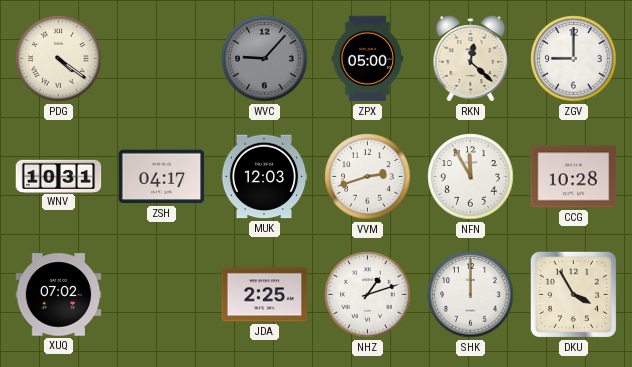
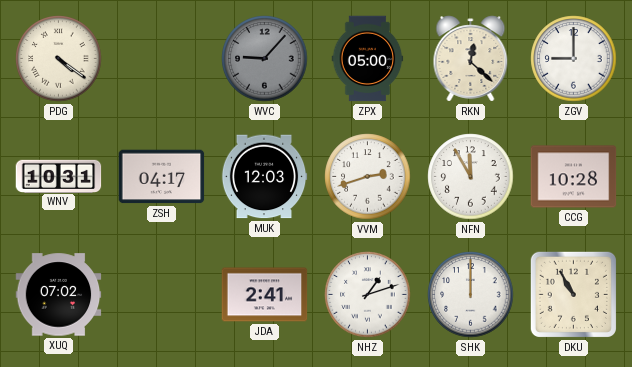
JDA: 2:25 -> 2:41
DKU: 3:55 -> 10:55
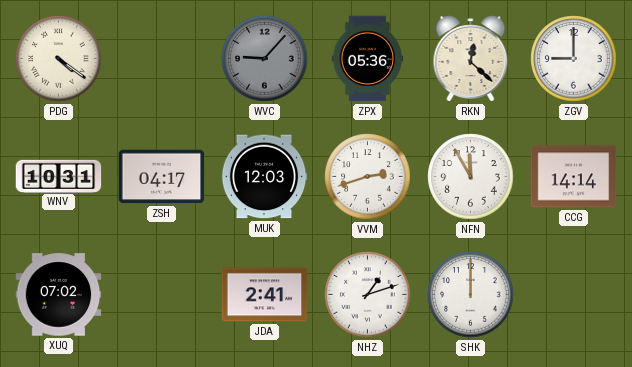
ZPX: 05:00 -> 05:36
CCG: 10:28 -> 14:14
DKU: 10:55 -> none
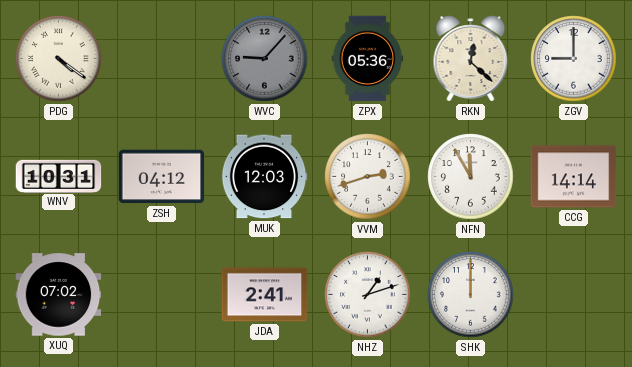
ZSH: 04:17 -> 04:12
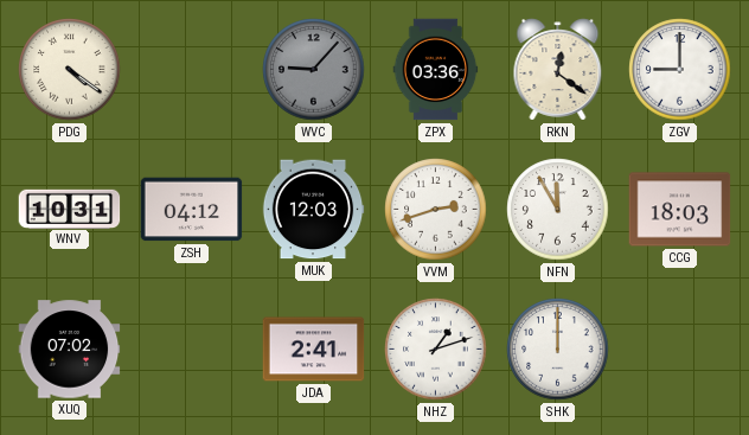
ZPX: 05:36 -> 03:36
RKN: 12:22 -> 12:21
CCG: 14:14 -> 18:03
